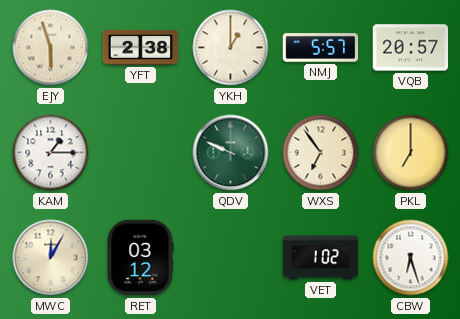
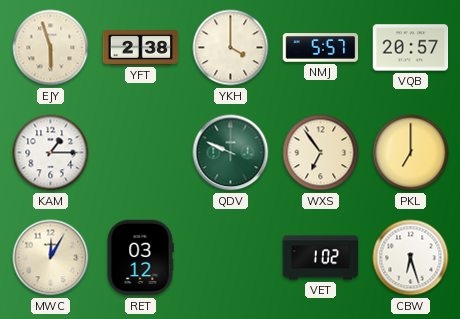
YKH: 1:00 -> 4:00
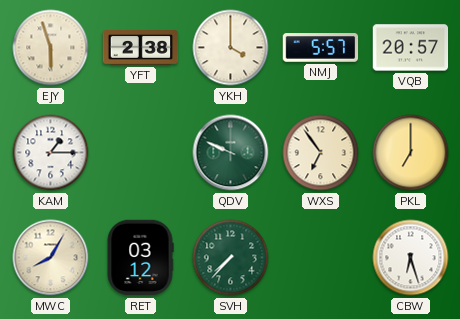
MWC: 12:05 -> 8:05
SVH: none -> 7:37
VET: 1:02 -> none
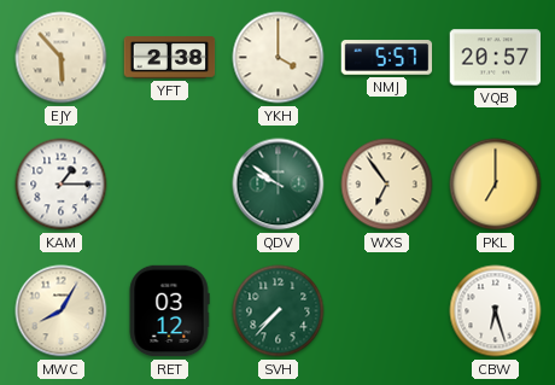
EJY: 5:57 -> 5:53
QDV: 9:49 -> 9:51
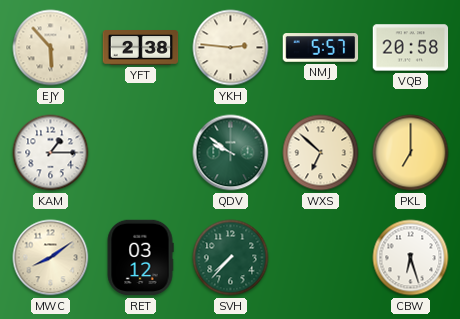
YKH: 4:00 -> 2:46
VQB: 20:57 -> 20:58
WXS: 6:54 -> 6:52
MWC: 8:05 -> 8:09
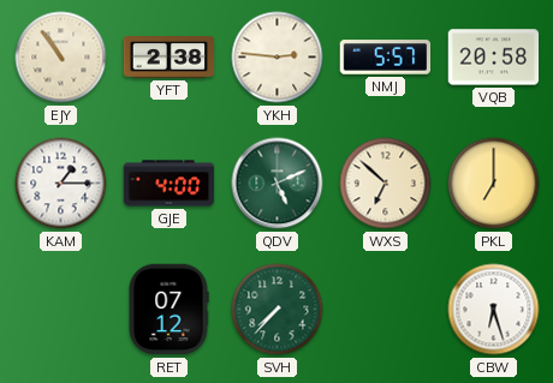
EJY: 5:53 -> 10:54
GJE: none -> 4:00
QDV: 9:51 -> 5:11
MWC: 8:09 -> none
RET: 03:12 -> 07:12
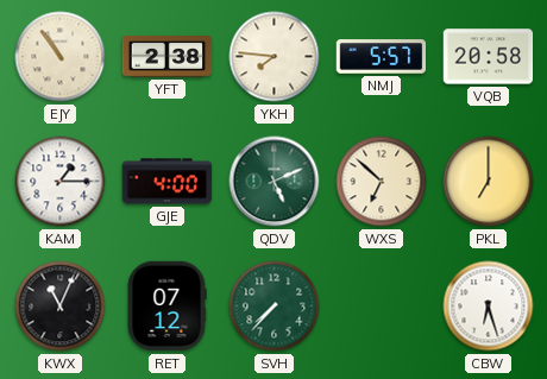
YKH: 2:46 -> 7:46
KWX: none -> 11:04
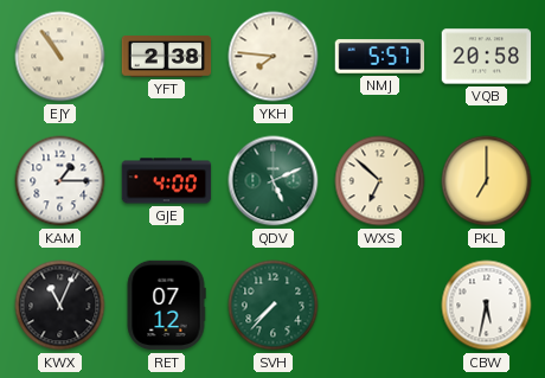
CBW: 6:27 -> 5:32
